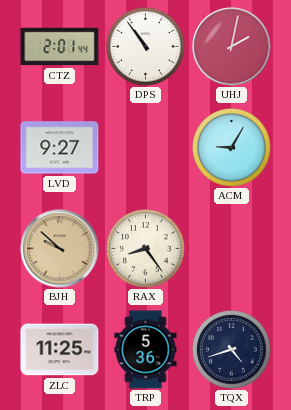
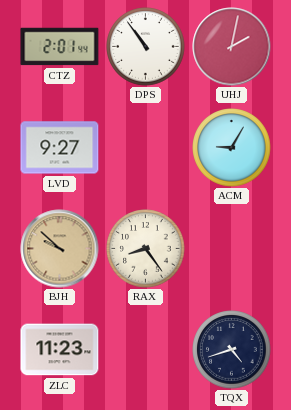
ZLC: 11:25 -> 11:23
TRP: 5:36 -> none
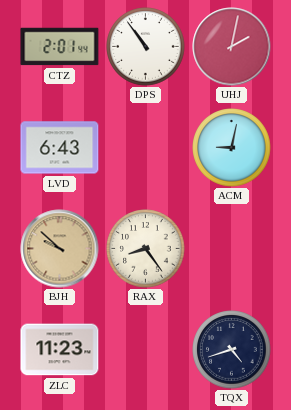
LVD: 9:27 -> 6:43
ACM: 9:05 -> 9:02
